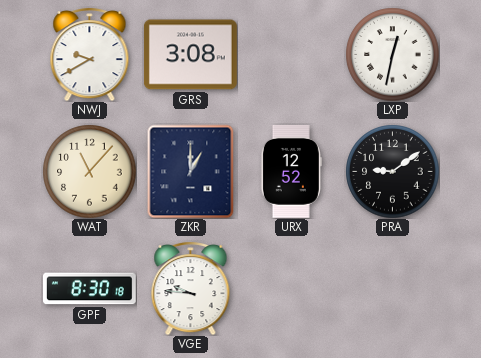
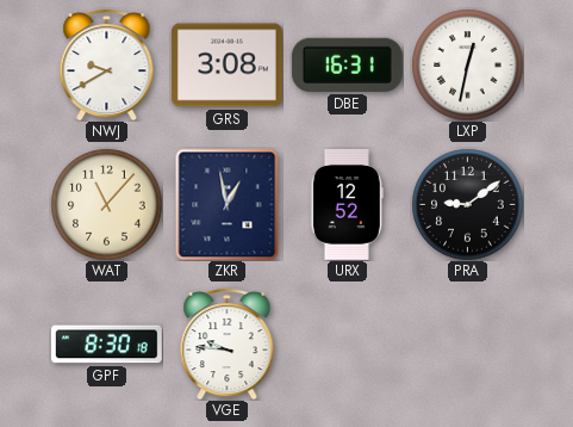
DBE: none -> 16:31
ZKR: 1:00 -> 12:58
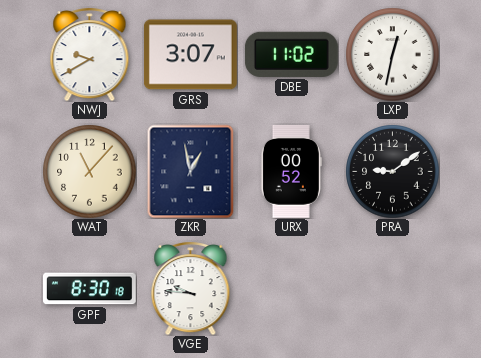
GRS: 3:08 -> 3:07
DBE: 16:31 -> 11:02
URX: 12:52 -> 00:52
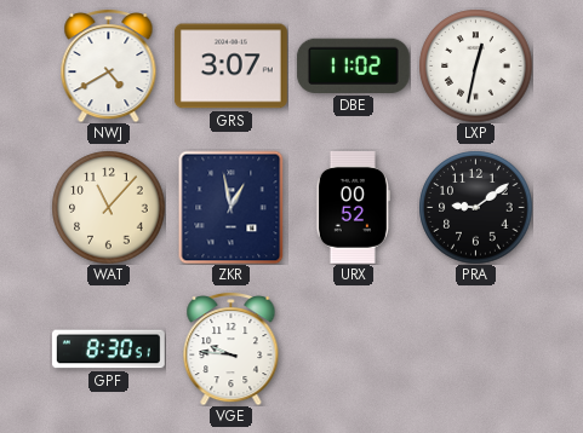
NWJ: 9:40 -> 4:40
GPF: 8:30:18 -> 8:30:51
